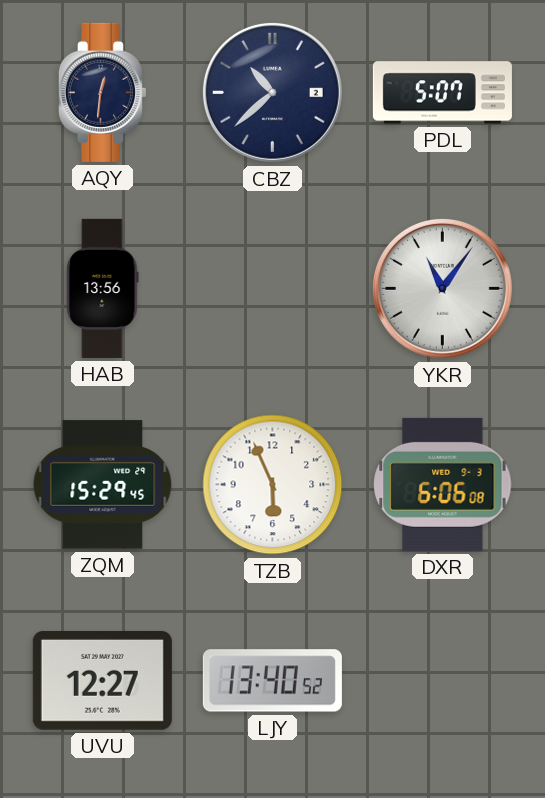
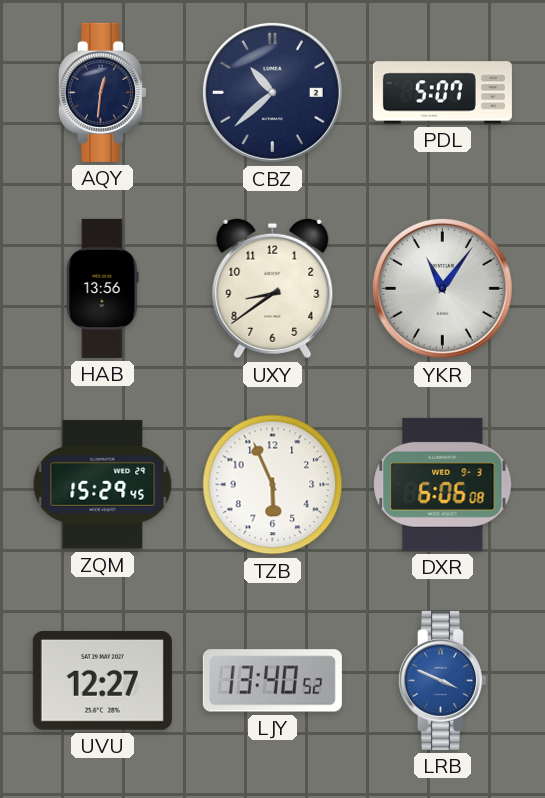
UXY: none -> 8:39
LRB: none -> 3:49
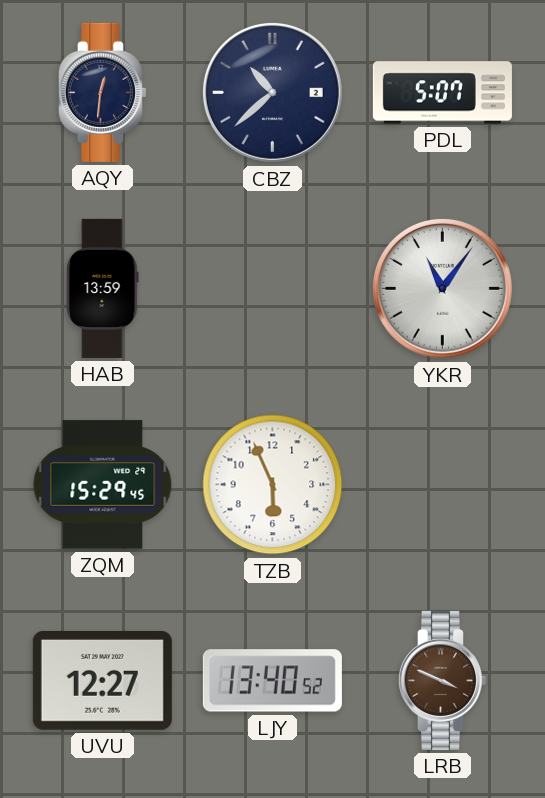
HAB: 13:56 -> 13:59
UXY: 8:39 -> none
DXR: 6:06 -> none
LRB dial: blue -> brown
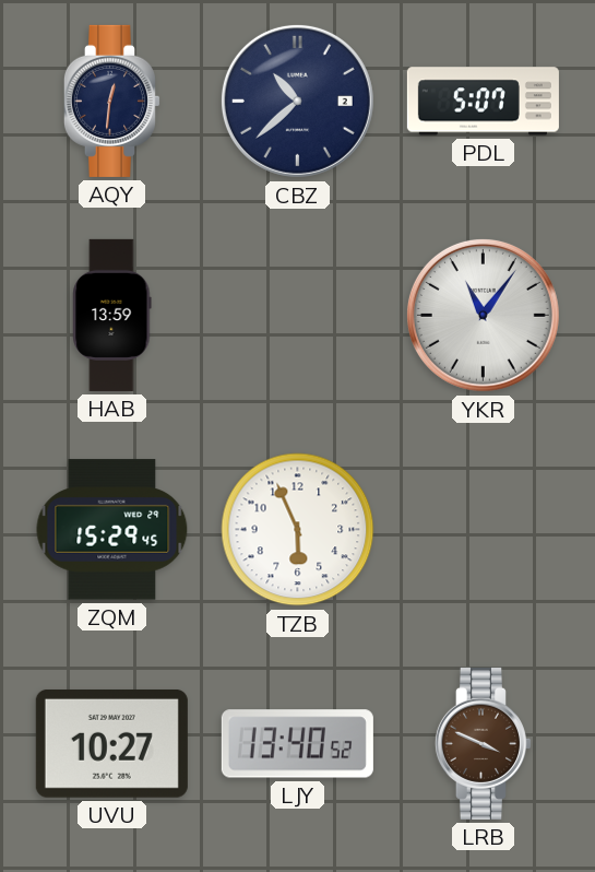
UVU: 12:27 -> 10:27
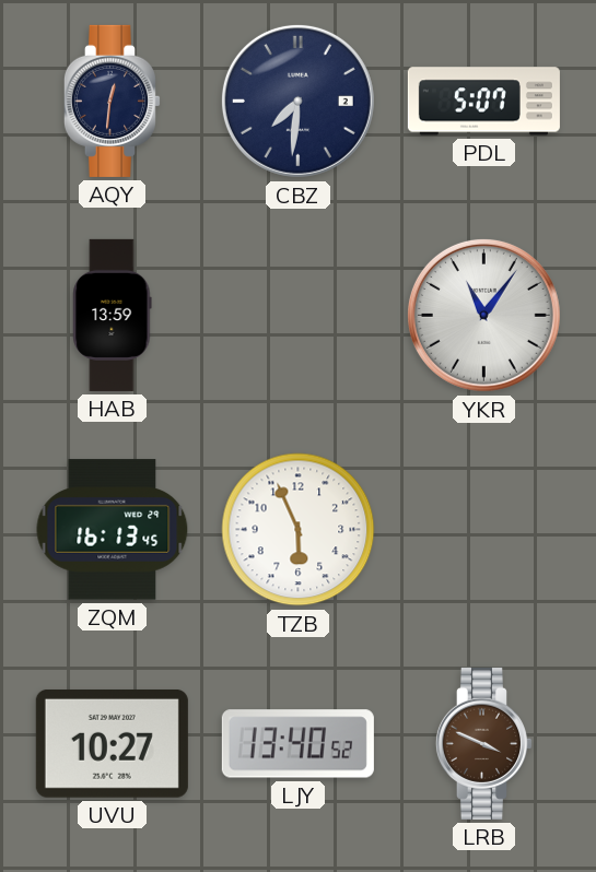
CBZ: 10:38 -> 7:31
ZQM: 15:29 -> 16:13
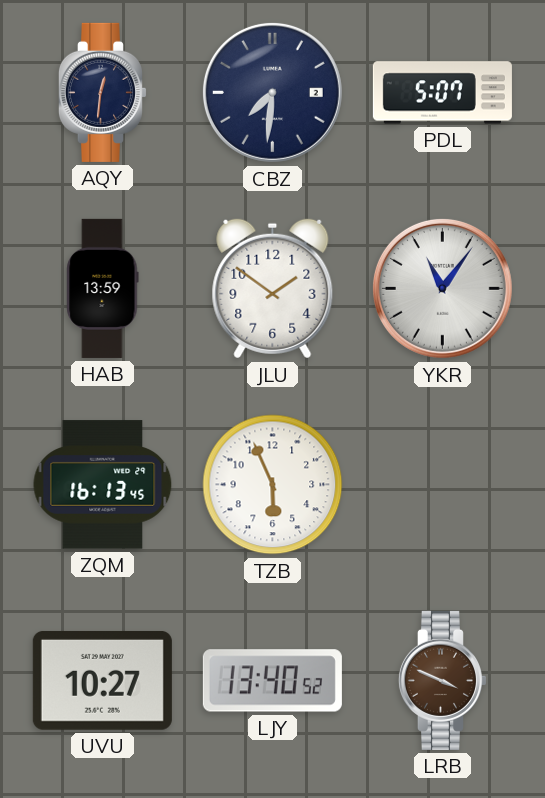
JLU: none -> 1:51
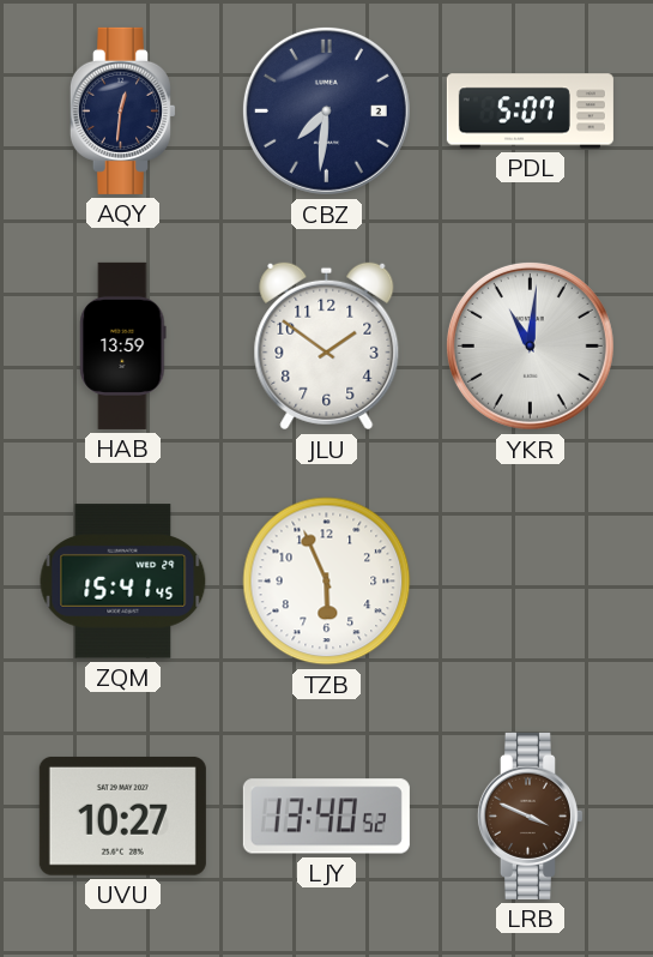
YKR: 11:06 -> 11:01
ZQM: 16:13 -> 15:41
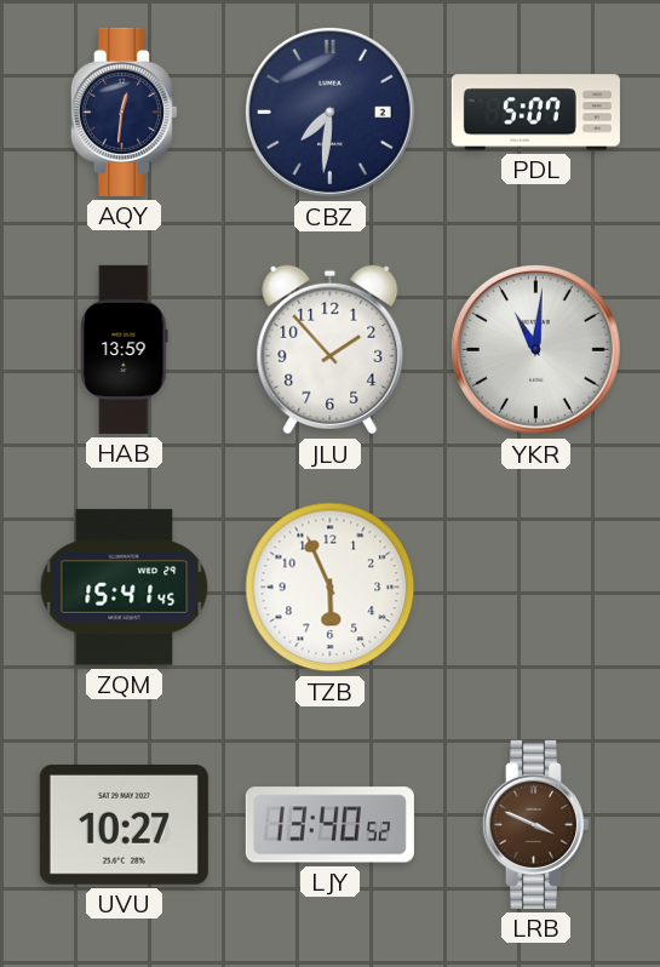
JLU: 1:51 -> 1:53
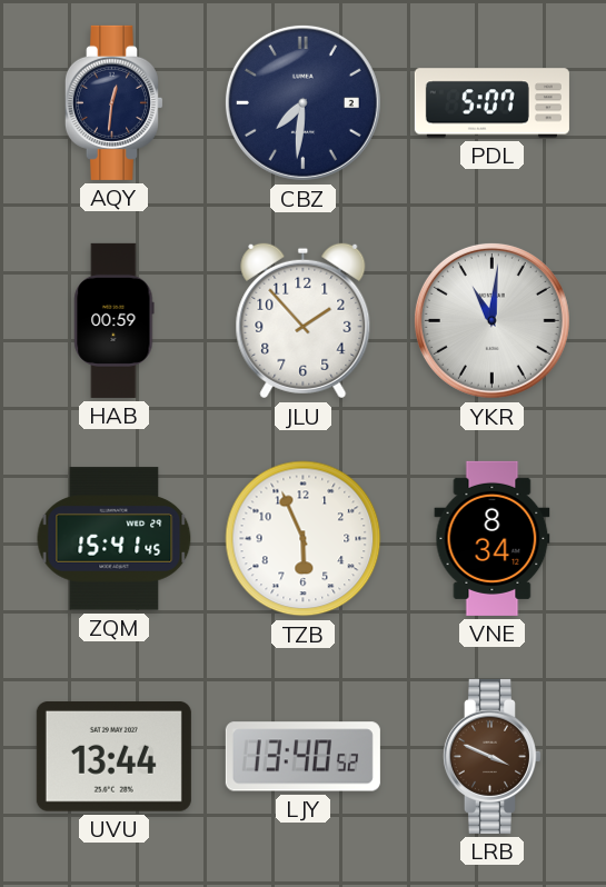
HAB: 13:59 -> 00:59
VNE: none -> 8:34
UVU: 10:27 -> 13:44
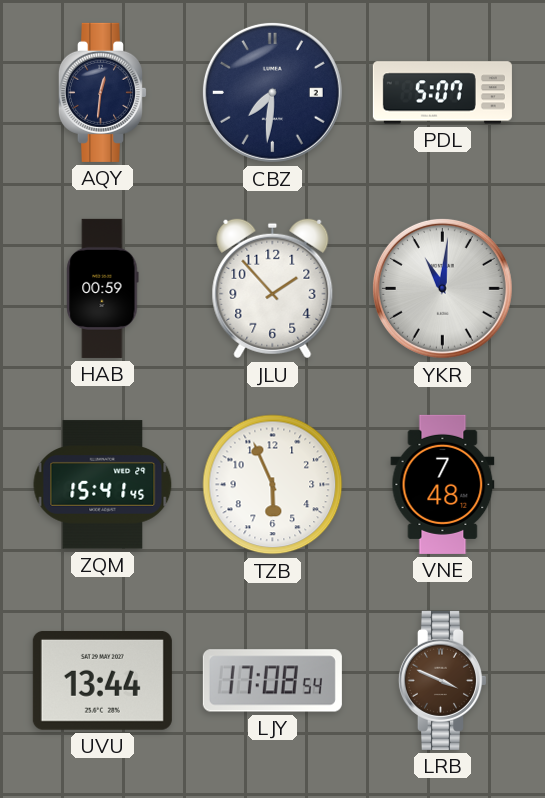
VNE: 8:34 -> 7:48
LJY: 13:40 -> 17:08
